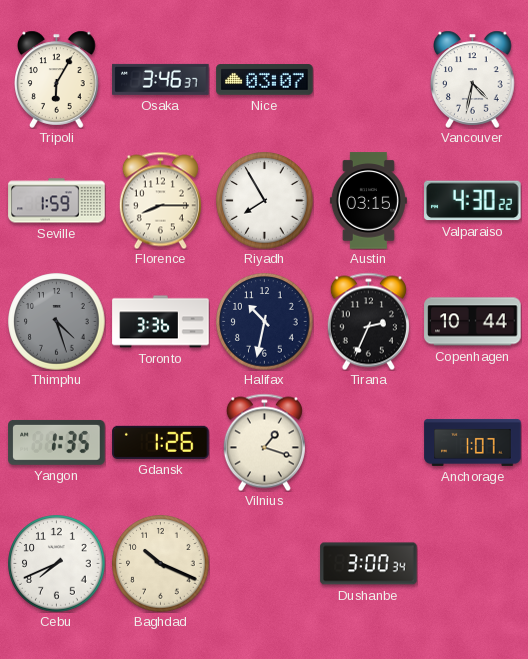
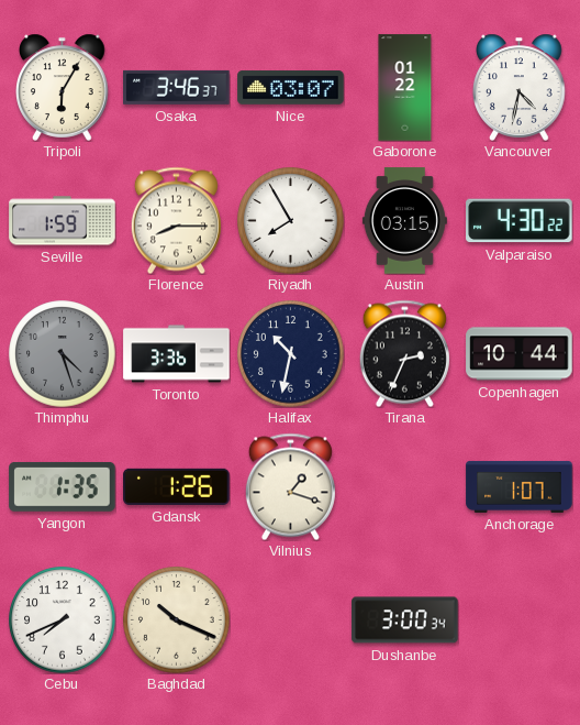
Gaborone: none -> 01:22
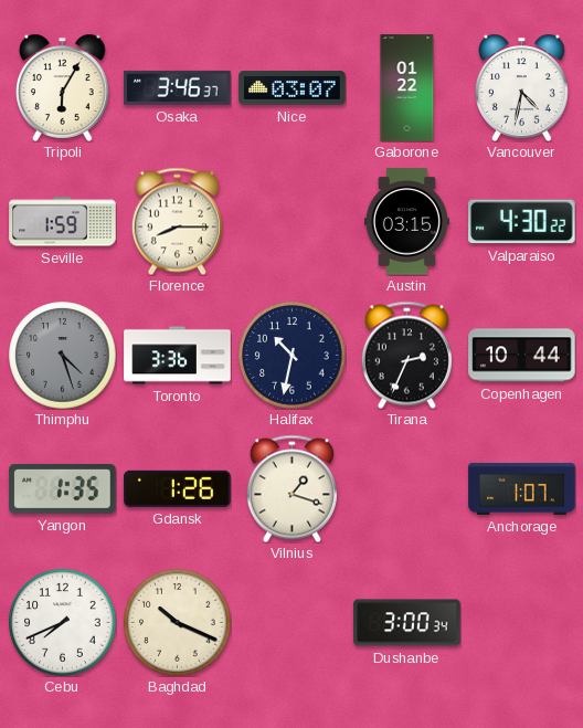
Riyadh: 7:55 -> none
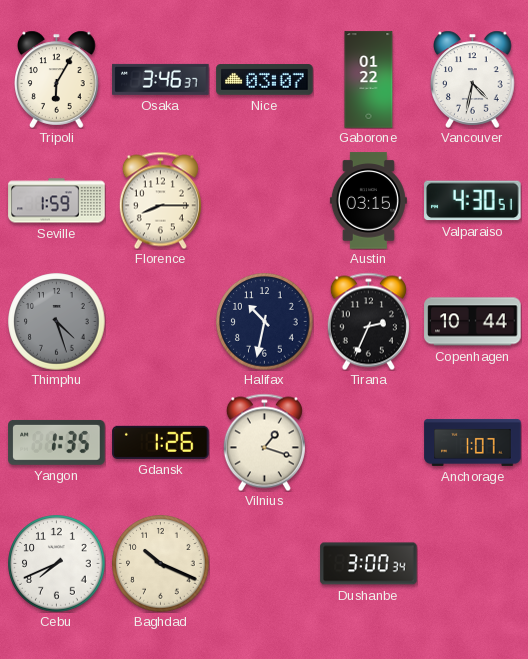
Valparaiso: 4:30:22 -> 4:30:51
Toronto: 3:36 -> none
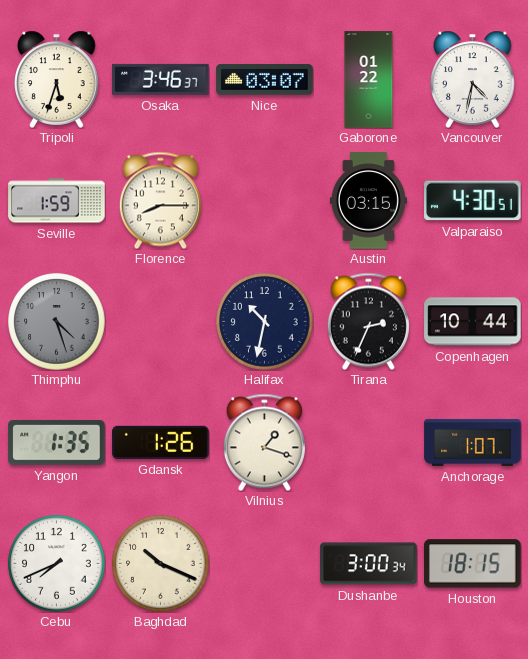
Tripoli: 6:05 -> 5:33
Houston: none -> 18:15
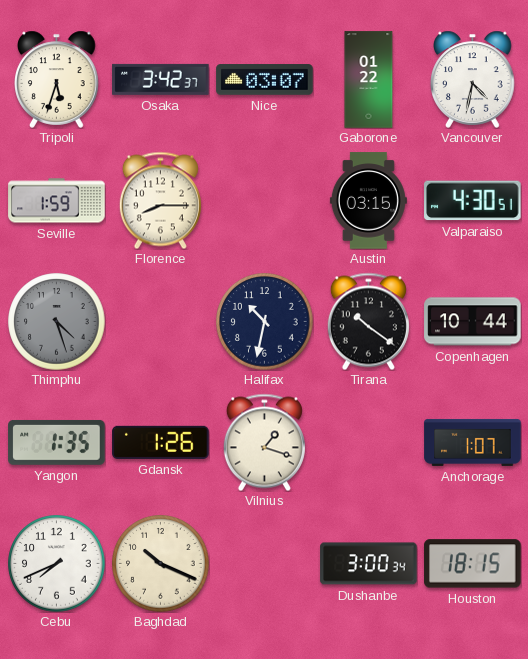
Osaka: 3:46 -> 3:42
Tirana: 2:34 -> 10:21
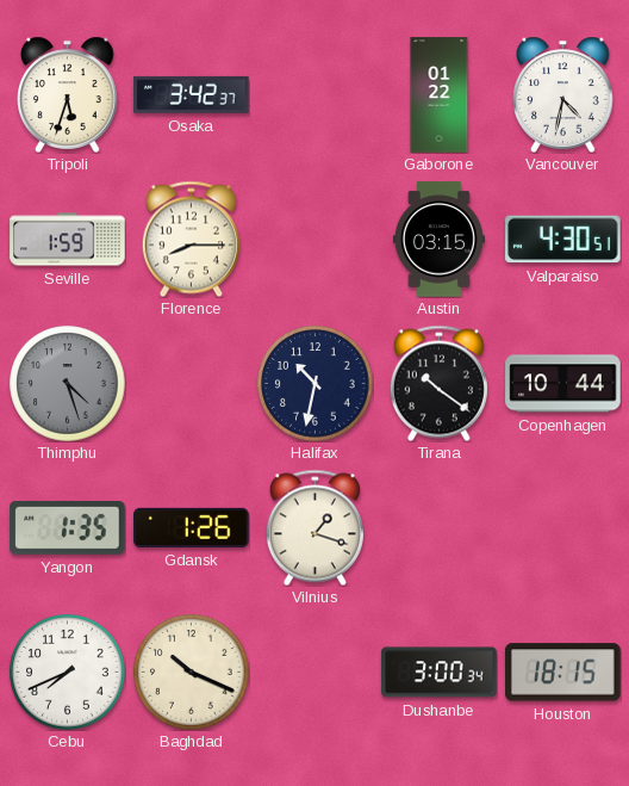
Nice: 03:07 -> none
Anchorage: 1:07 -> none
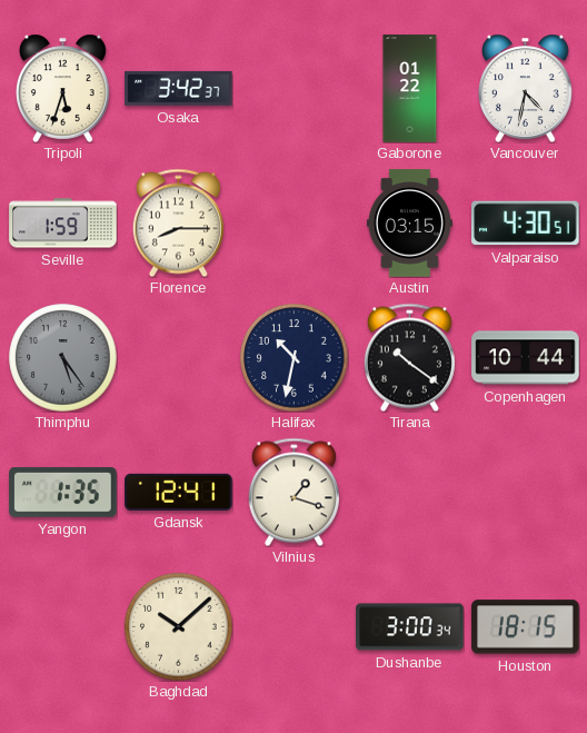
Thimphu: 4:27 -> 5:24
Gdansk: 1:26 -> 12:41
Cebu: 7:41 -> none
Baghdad: 10:19 -> 10:08
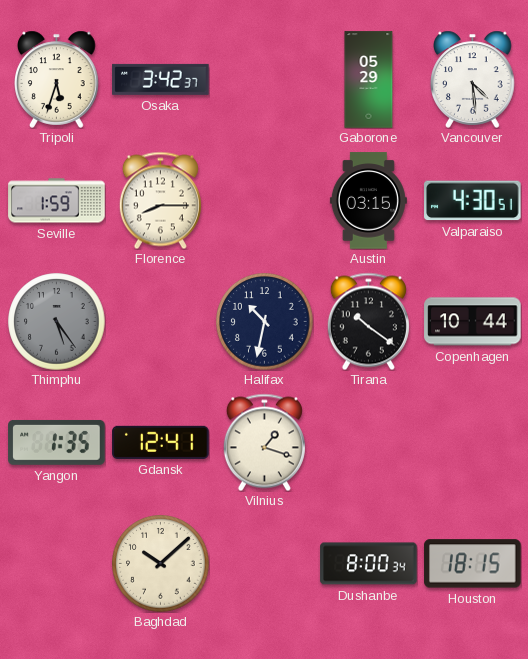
Gaborone: 01:22 -> 05:29
Vancouver: 4:32 -> 4:29
Dushanbe: 3:00 -> 8:00
